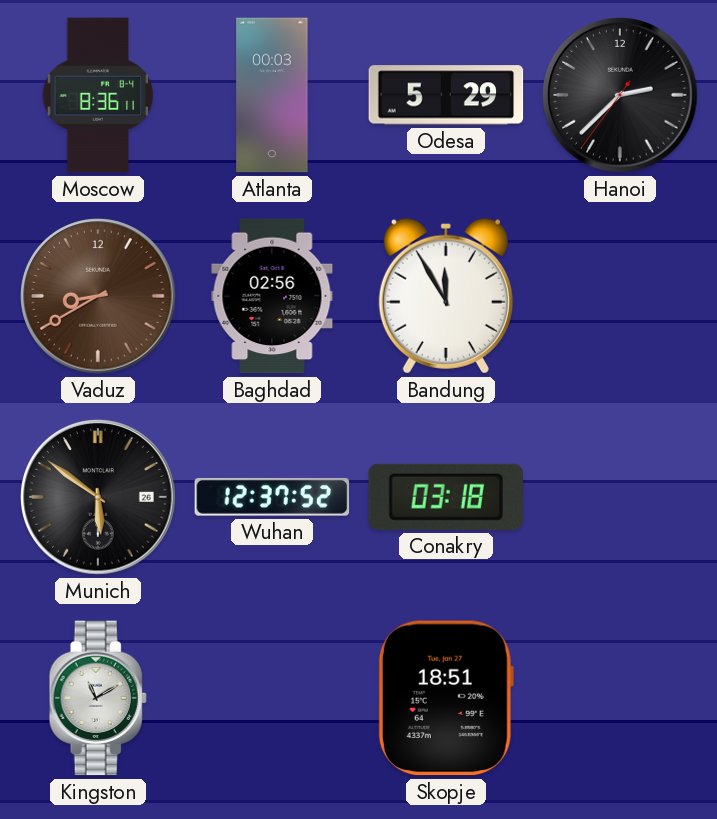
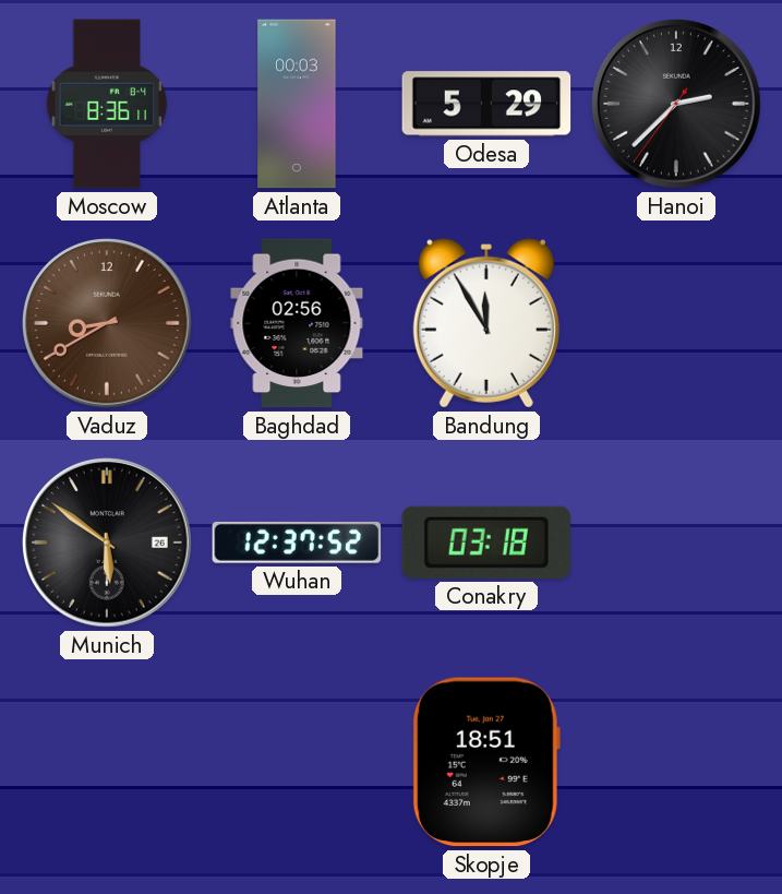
Kingston: 11:10 -> none
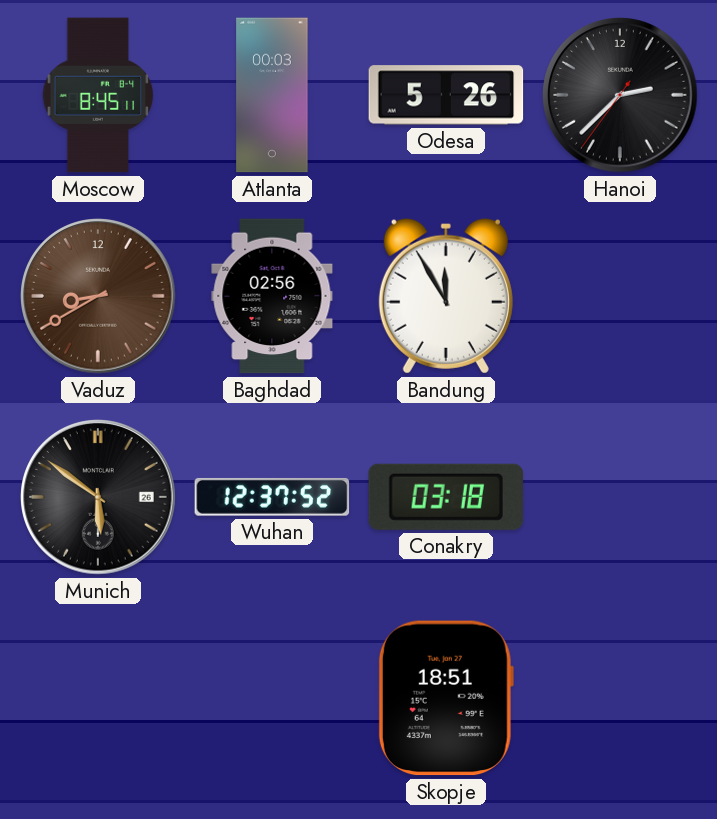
Moscow: 8:36 -> 8:45
Odesa: 5:29 -> 5:26
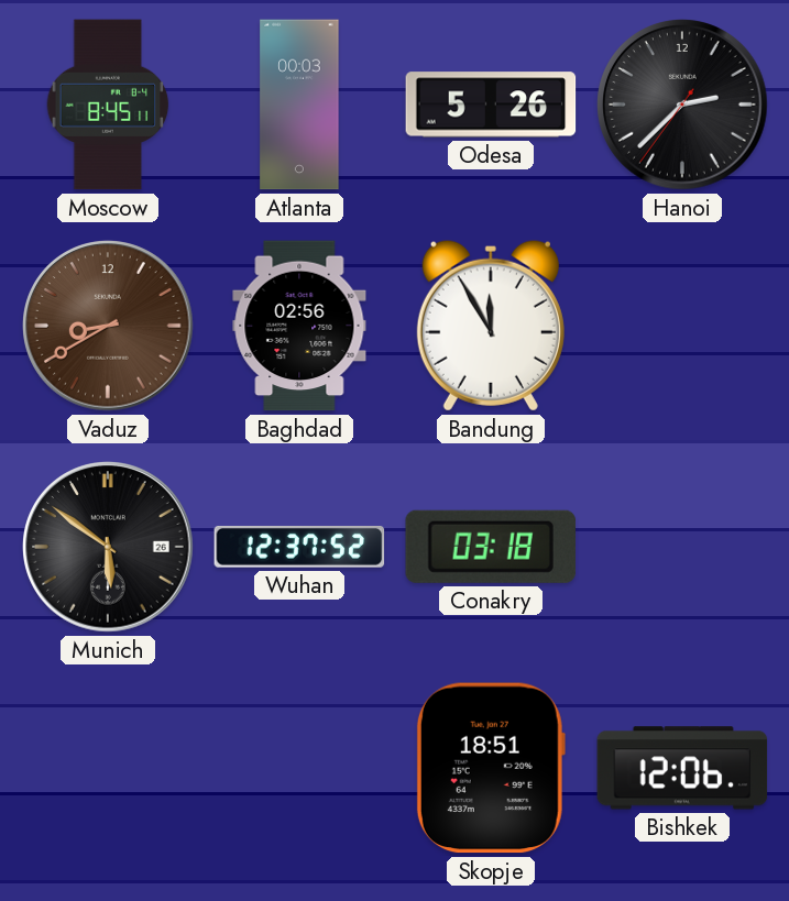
Bishkek: none -> 12:06
